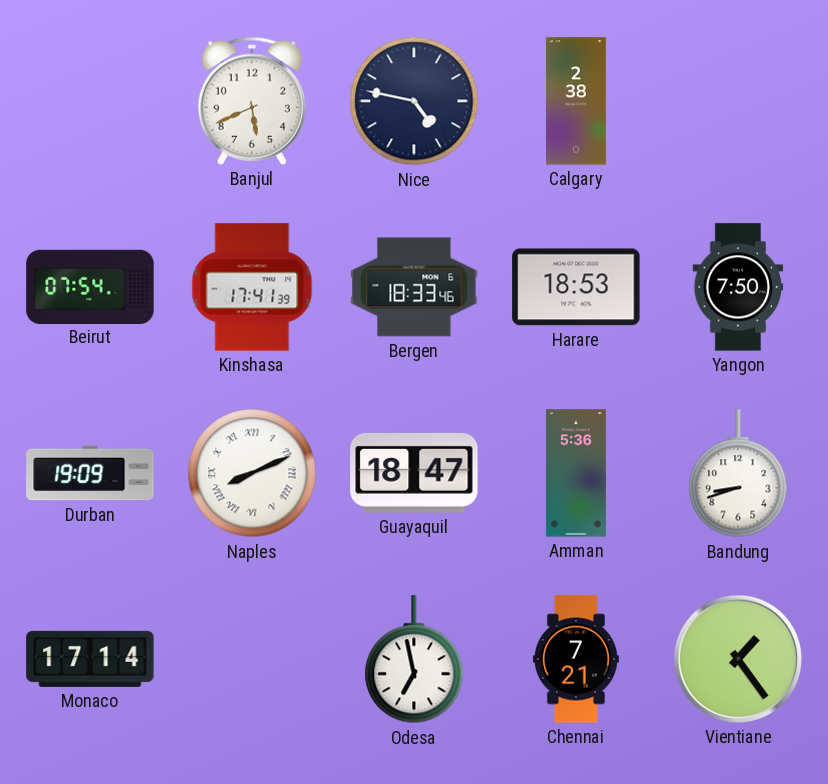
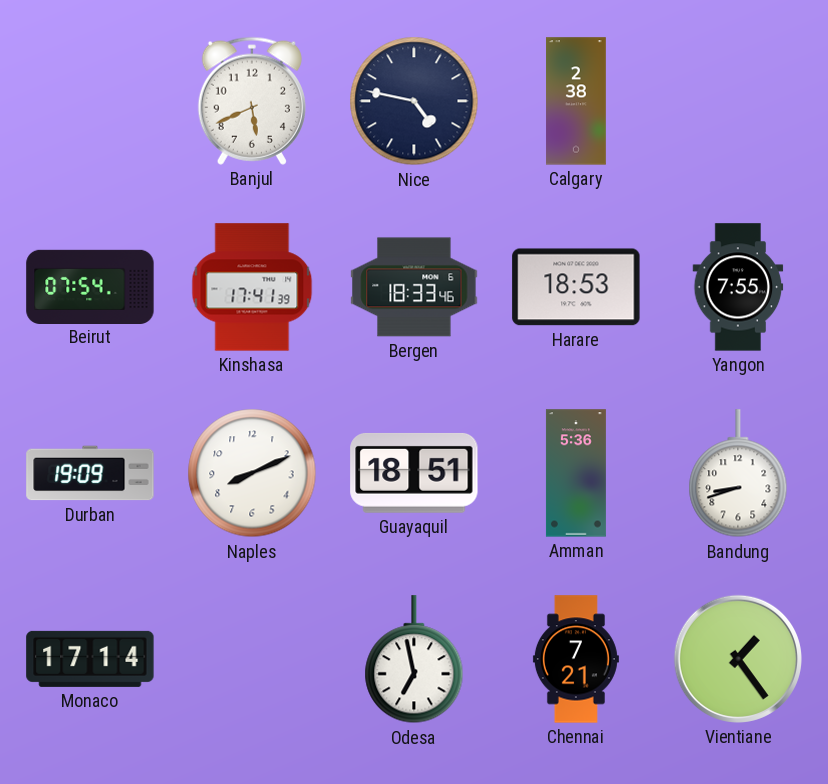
Yangon: 7:50 -> 7:55
Naples numerals: Roman -> Arabic
Guayaquil: 18:47 -> 18:51
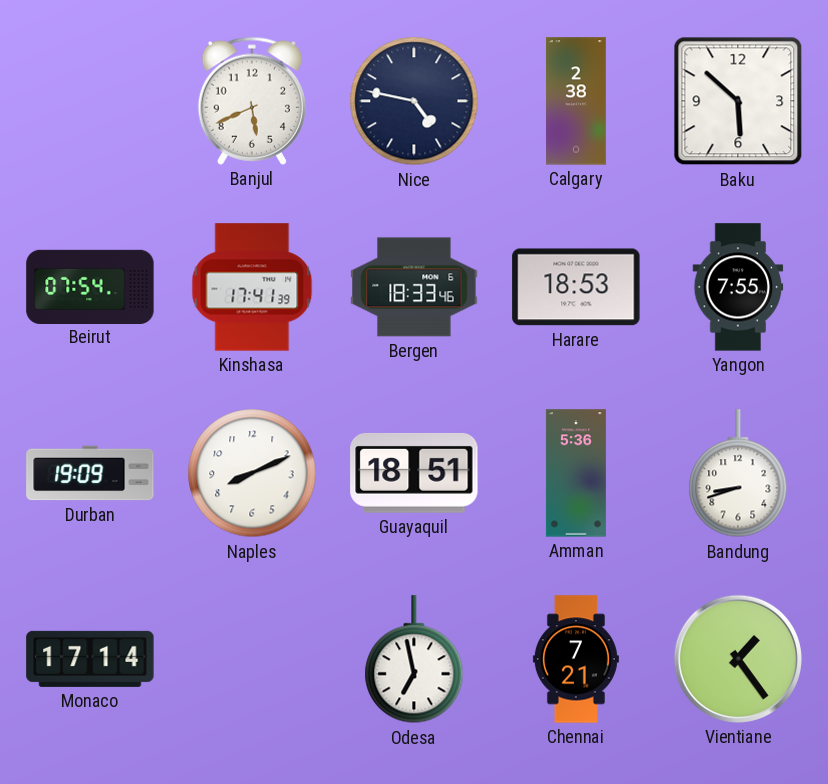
Baku: none -> 5:52
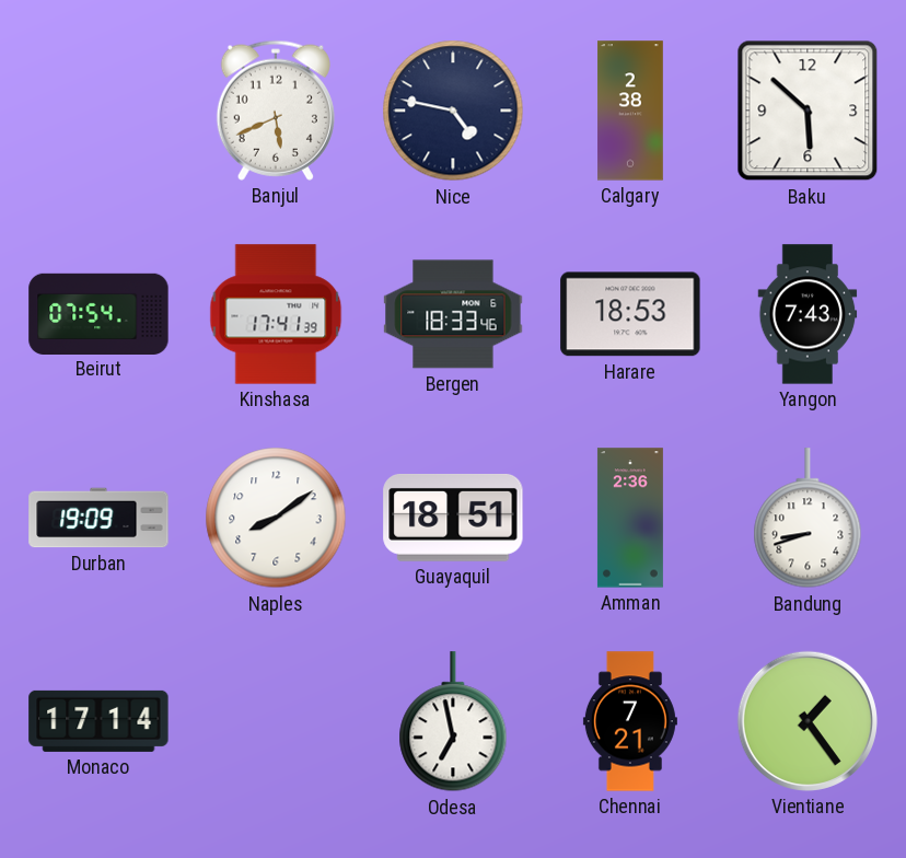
Yangon: 7:55 -> 7:43
Naples: 8:11 -> 8:09
Amman: 5:36 -> 2:36
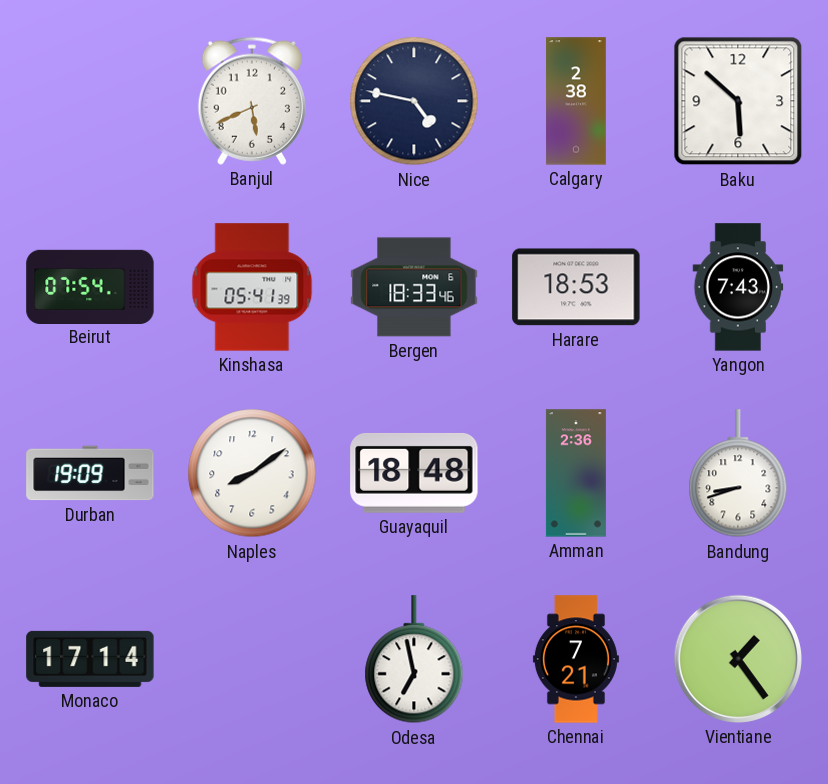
Kinshasa: 17:41 -> 05:41
Guayaquil: 18:51 -> 18:48
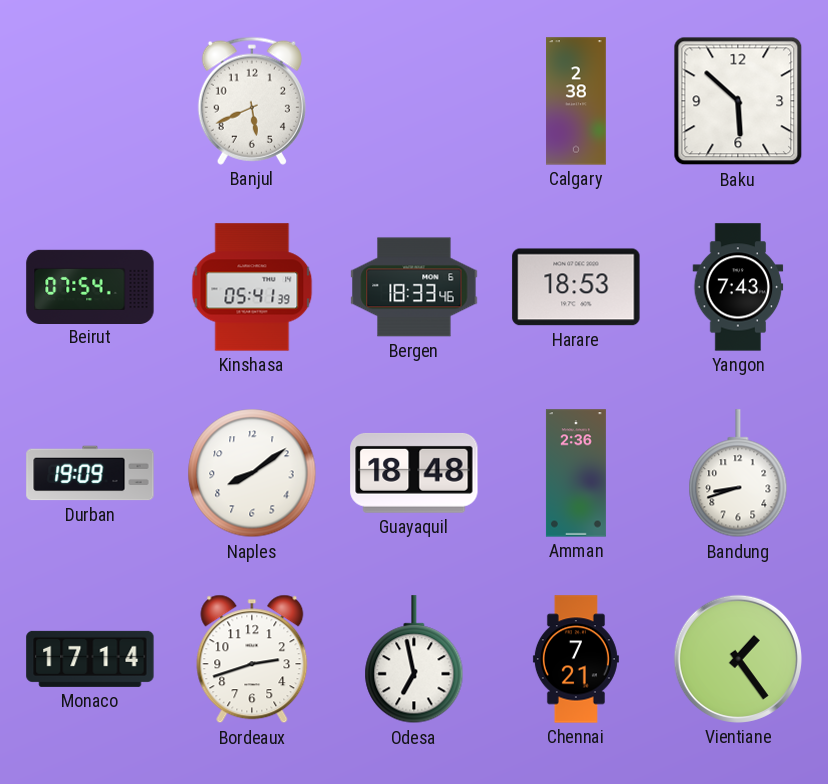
Nice: 4:47 -> none
Bordeaux: none -> 2:42
